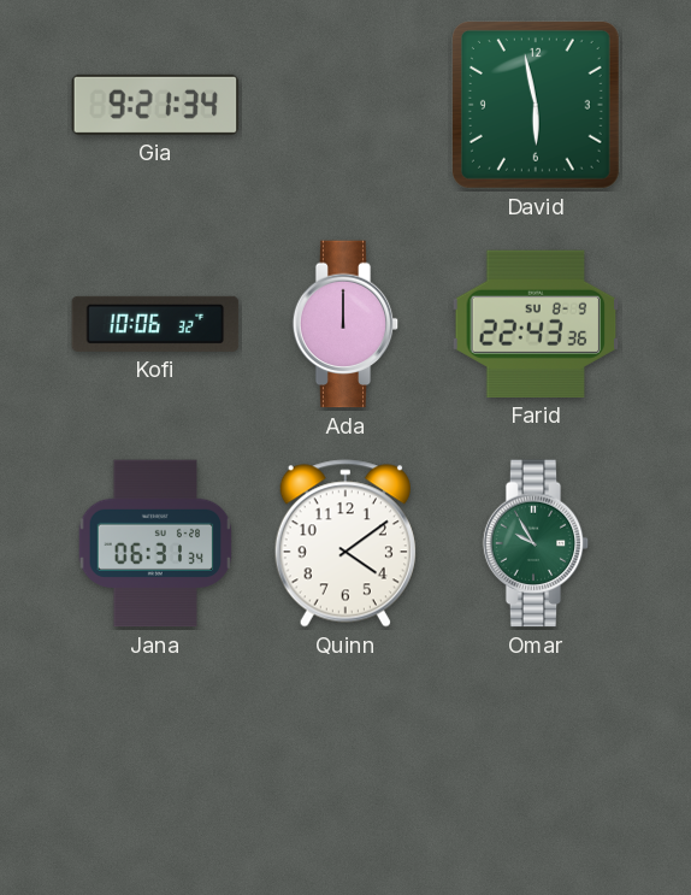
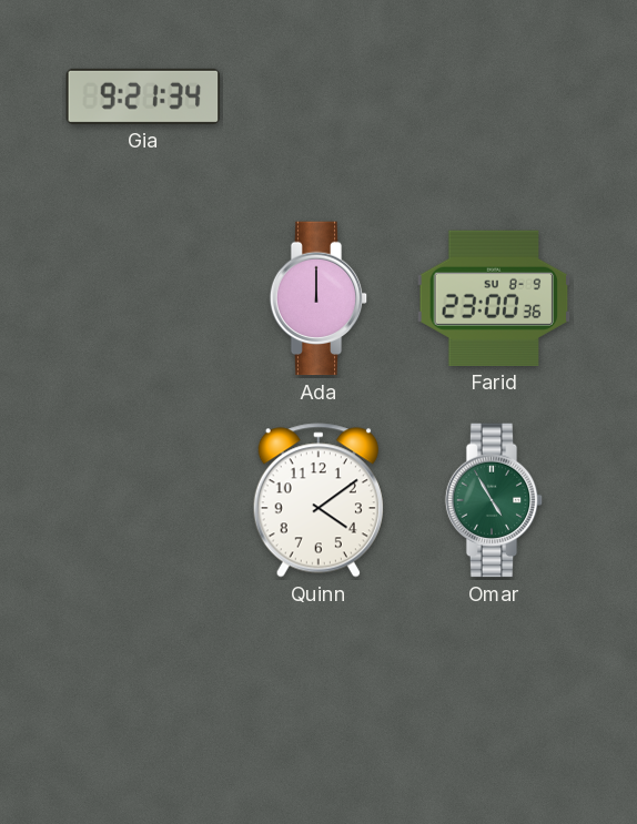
David: 5:58 -> none
Kofi: 10:06 -> none
Farid: 22:43 -> 23:00
Jana: 06:31 -> none
Omar: 9:55 -> 4:55
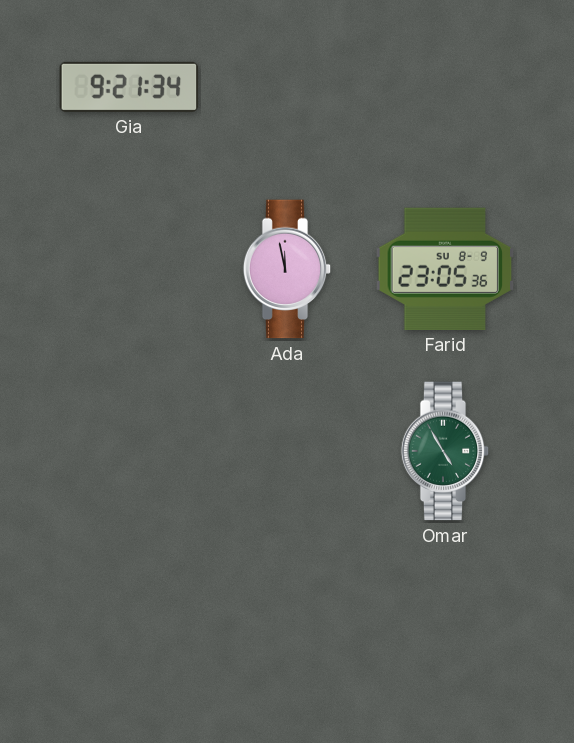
Ada: 12:00 -> 11:58
Farid: 23:00 -> 23:05
Quinn: 4:09 -> none
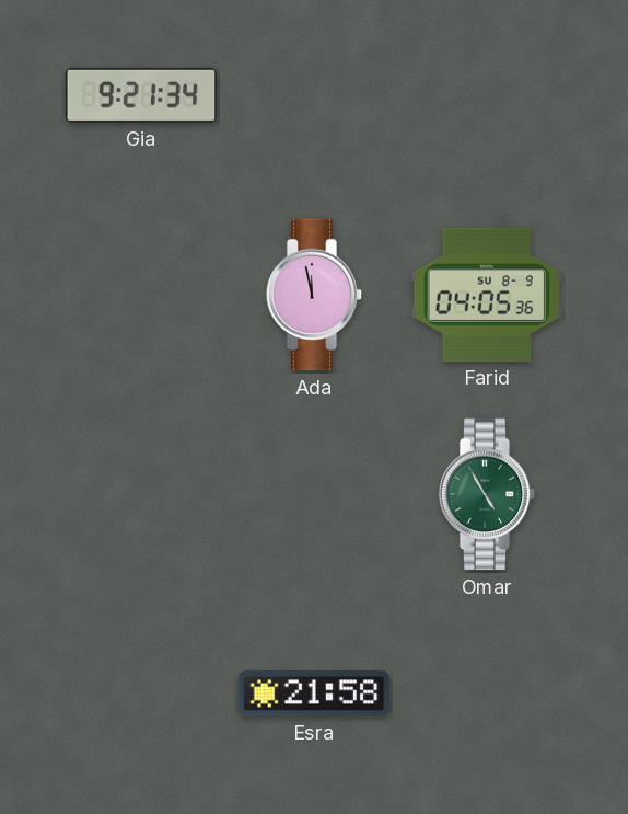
Farid: 23:05 -> 04:05
Esra: none -> 21:58
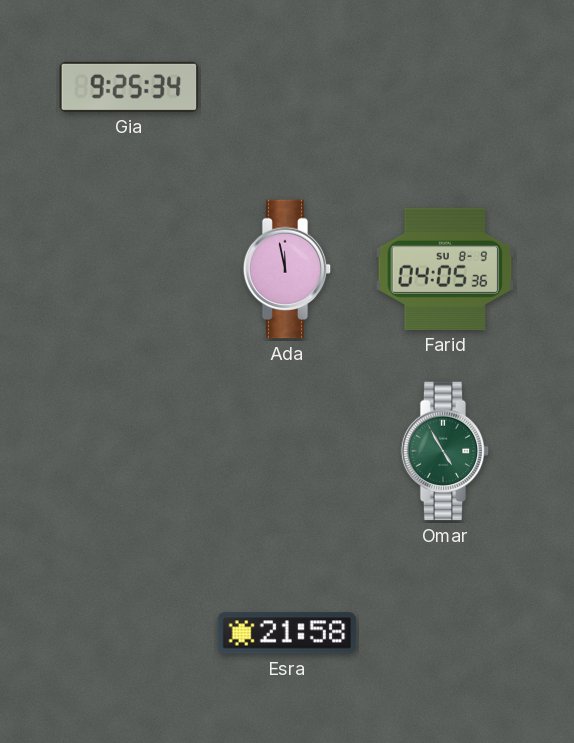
Gia: 9:21 -> 9:25
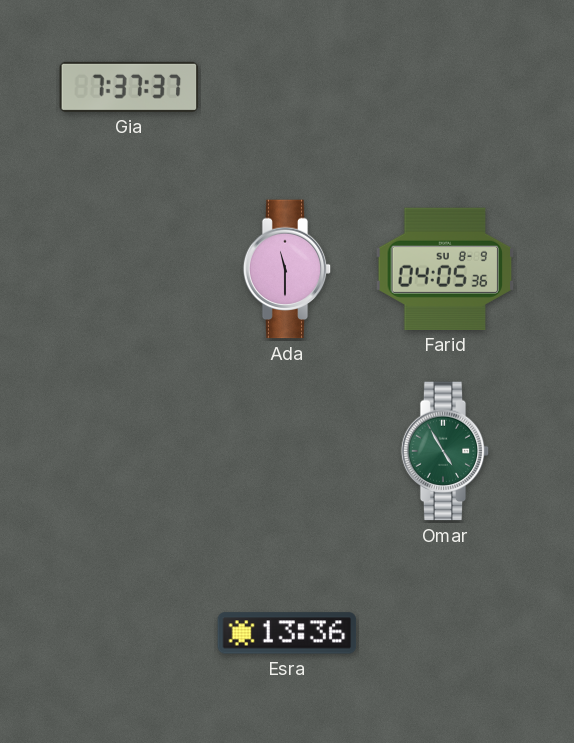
Gia: 9:25 -> 7:37
Ada: 11:58 -> 11:30
Esra: 21:58 -> 13:36
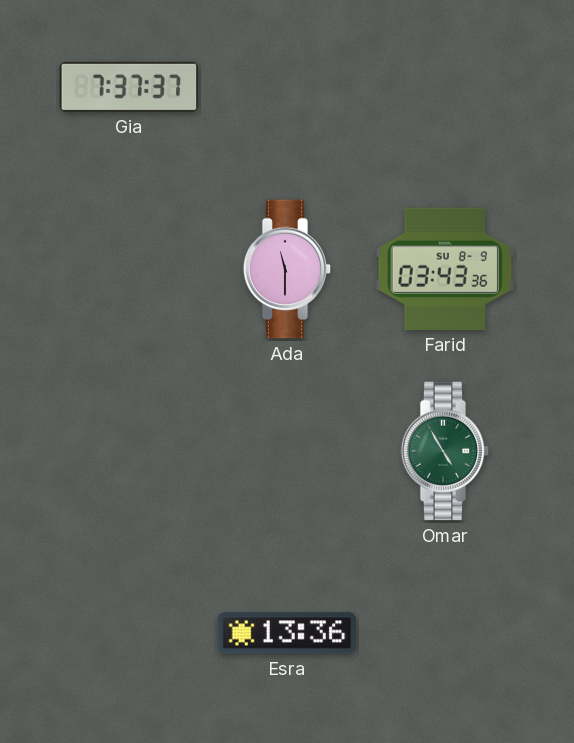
Farid: 04:05 -> 03:43
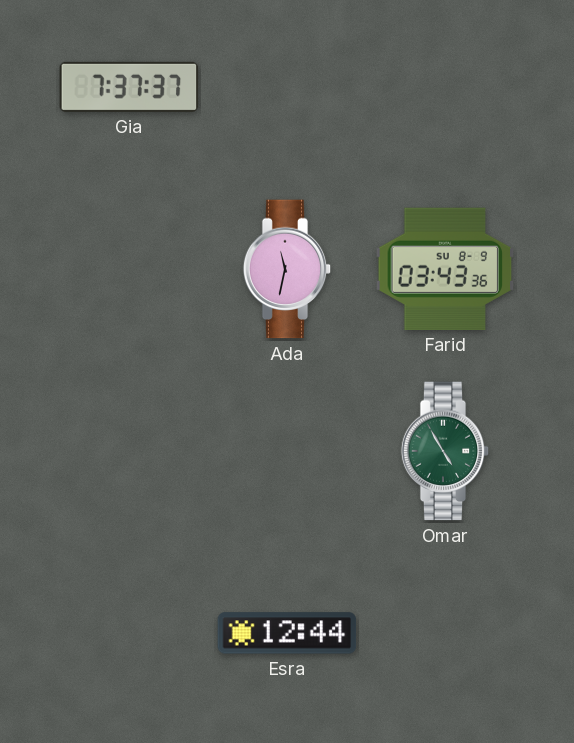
Ada: 11:30 -> 11:32
Esra: 13:36 -> 12:44
